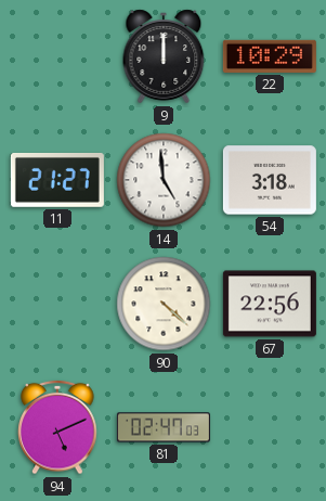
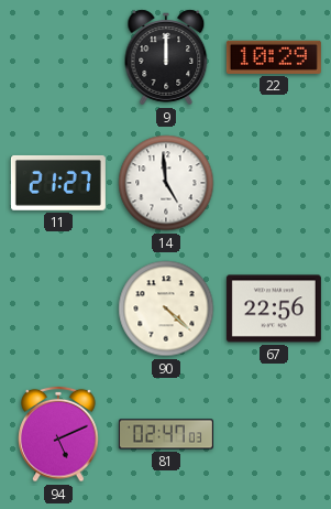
54: 3:18 -> none
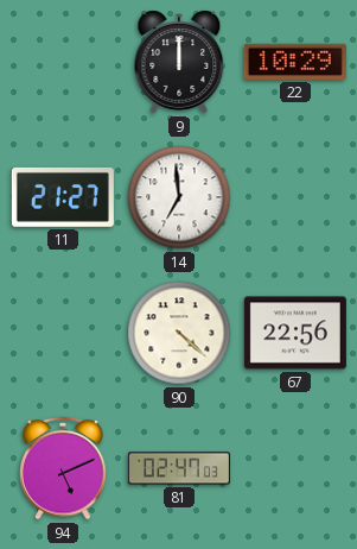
14: 4:59 -> 6:59
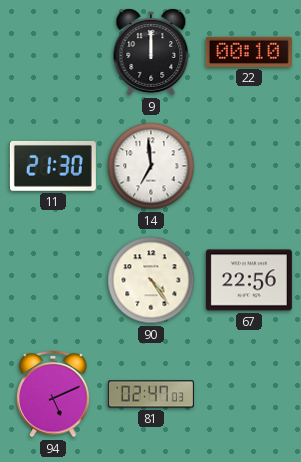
22: 10:29 -> 00:10
11: 21:27 -> 21:30
90: 4:22 -> 4:24
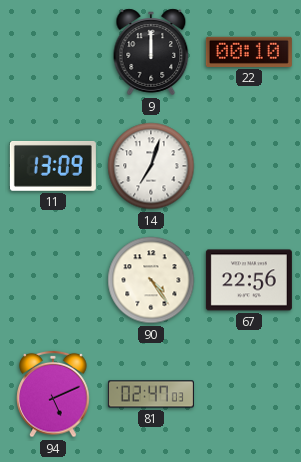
11: 21:30 -> 13:09
14: 6:59 -> 7:03
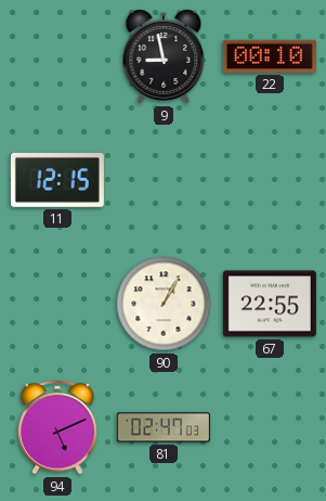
9: 12:00 -> 8:58
11: 13:09 -> 12:15
14: 7:03 -> none
90: 4:24 -> 1:05
67: 22:56 -> 22:55
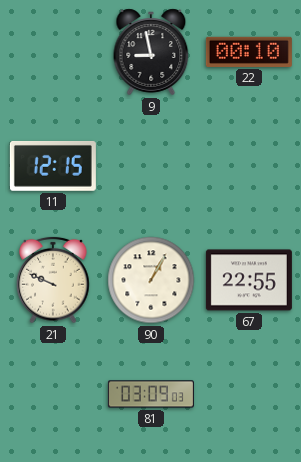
21: none -> 9:49
94: 5:11 -> none
81: 02:47 -> 03:09
